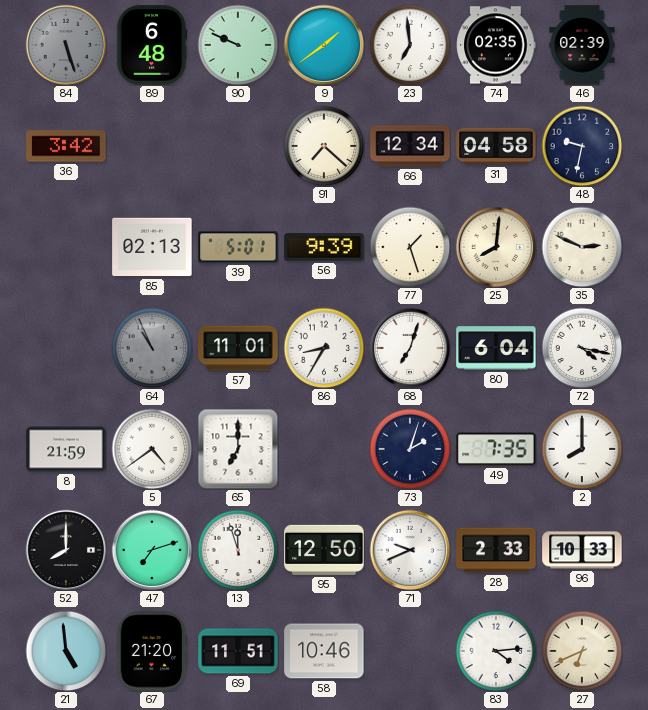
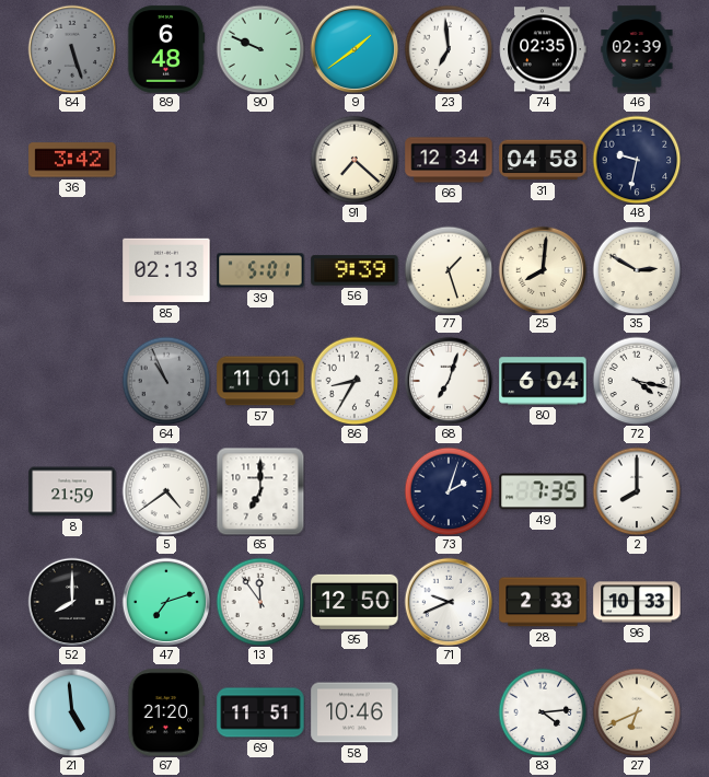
35: 2:49 -> 2:50
13: 11:57 -> 11:54
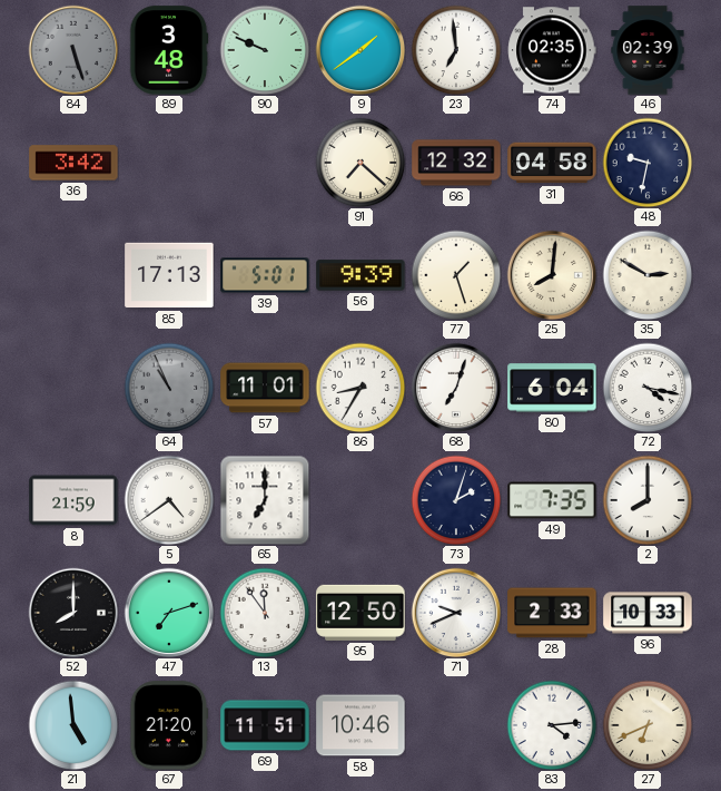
89: 6:48 -> 3:48
66: 12:34 -> 12:32
85: 02:13 -> 17:13
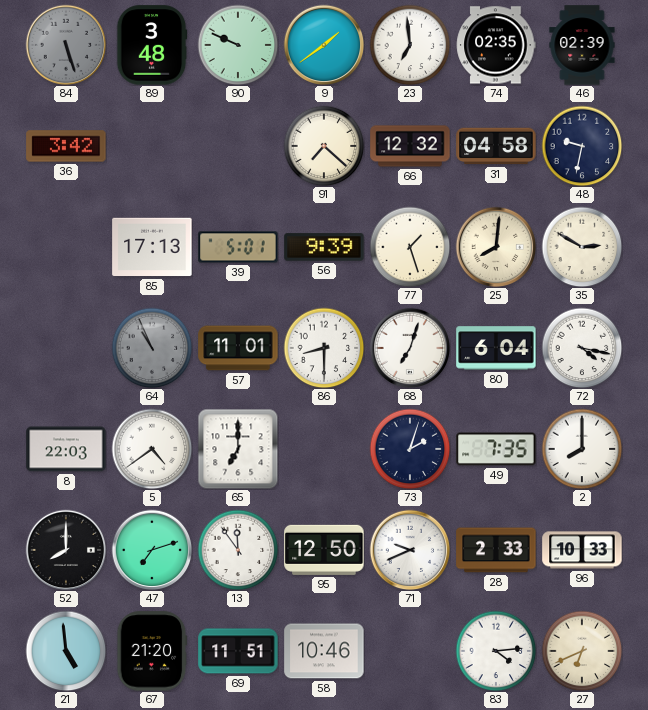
86: 8:35 -> 8:30
8: 21:59 -> 22:03
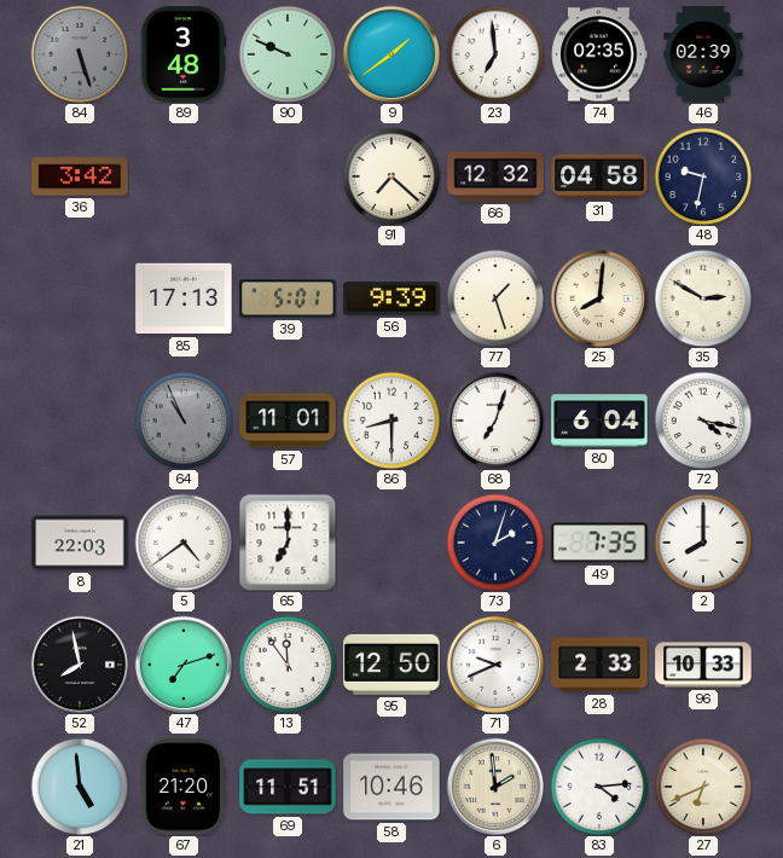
52: 8:00 -> 7:58
6: none -> 1:59
